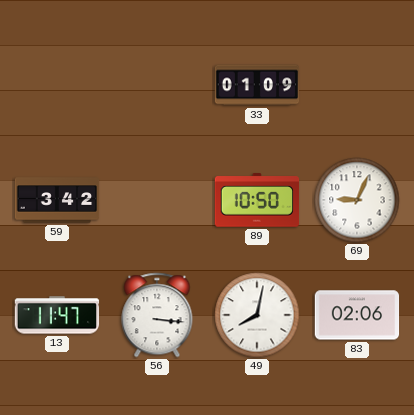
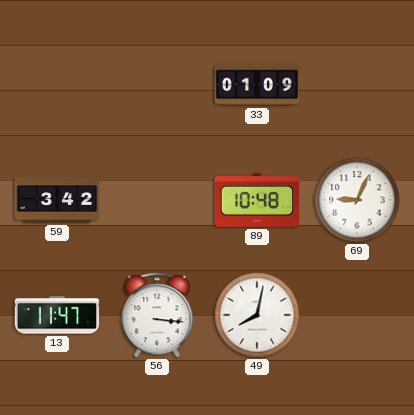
89: 10:50 -> 10:48
83: 02:06 -> none
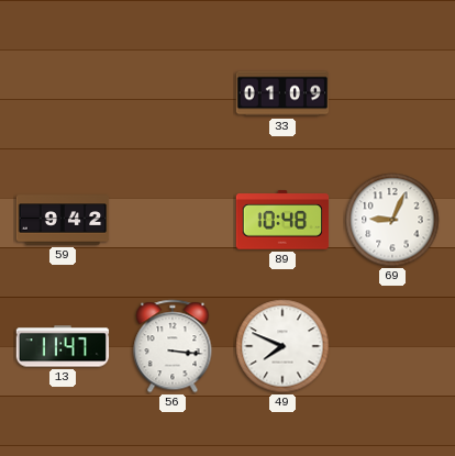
59: 3:42 -> 9:42
49: 8:02 -> 7:49
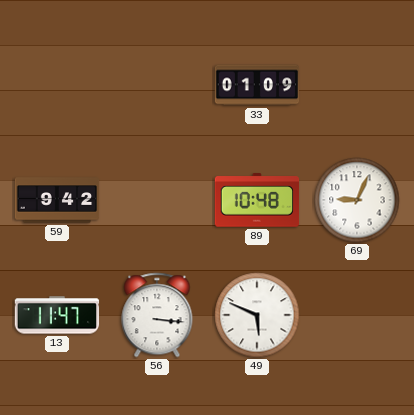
49: 7:49 -> 5:49
